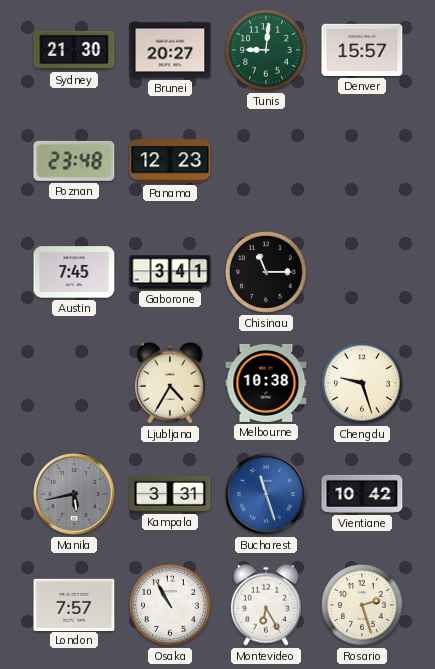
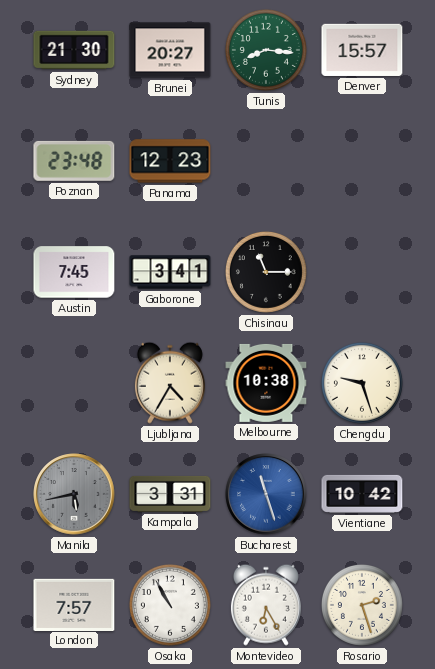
Tunis: 9:01 -> 8:16
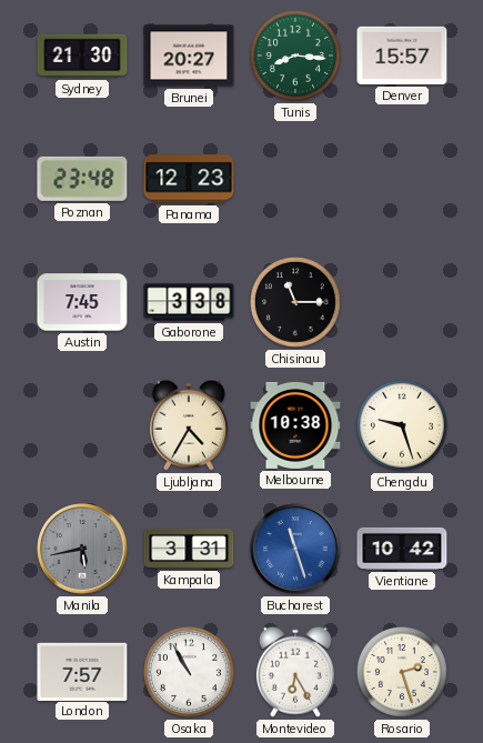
Gaborone: 3:41 -> 3:38
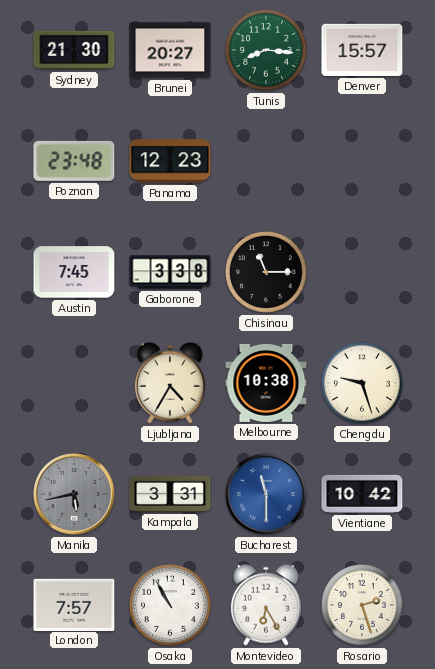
Bucharest: 11:27 -> 11:30
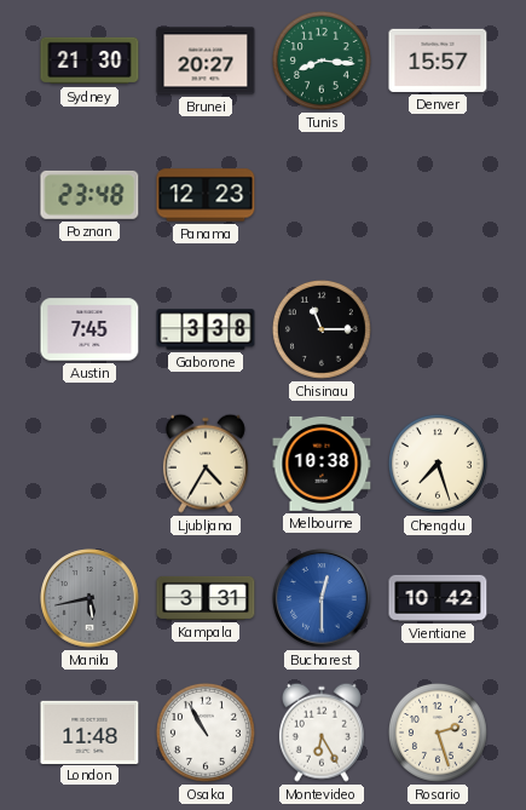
Chengdu: 9:27 -> 7:27
Bucharest: 11:30 -> 12:30
London: 7:57 -> 11:48
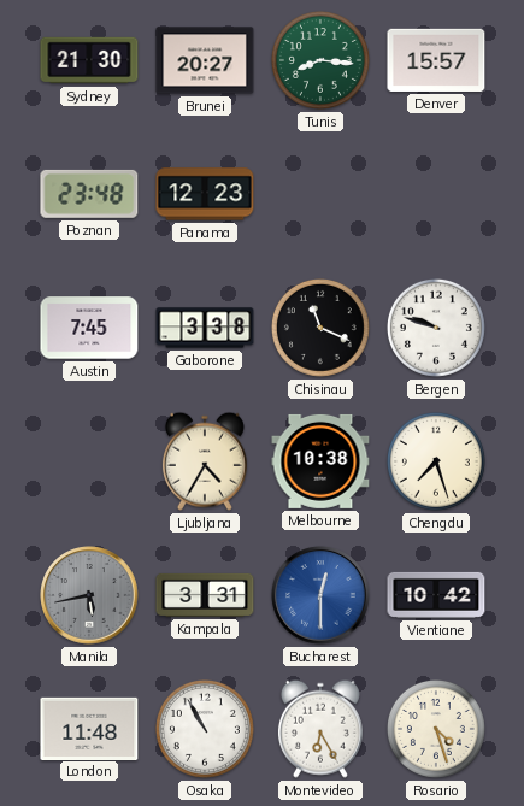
Chisinau: 11:15 -> 11:19
Bergen: none -> 9:48
Rosario: 2:27 -> 4:27
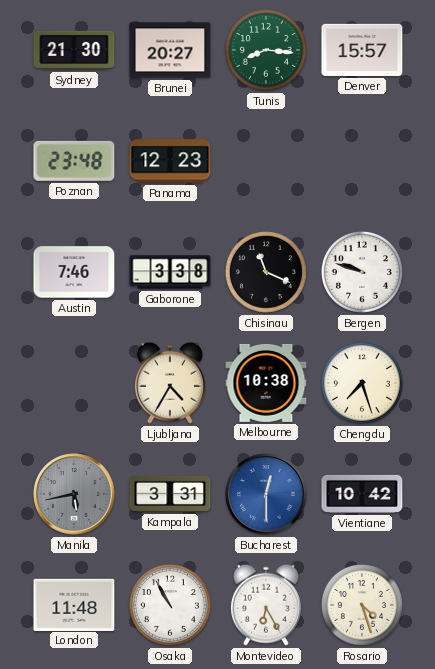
Austin: 7:45 -> 7:46
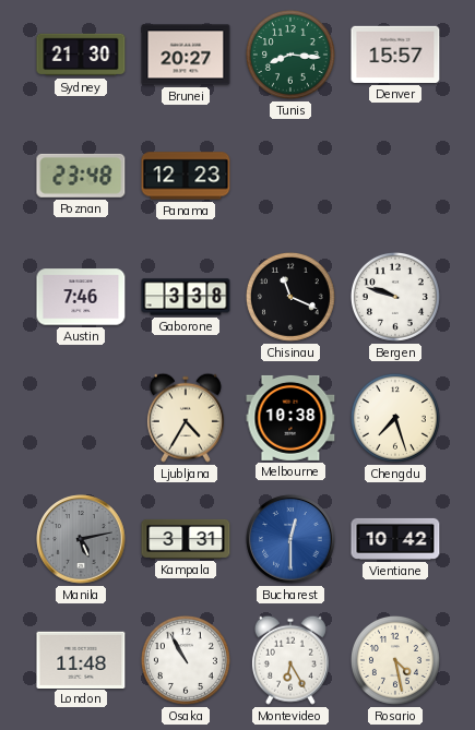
Manila: 5:43 -> 5:13
Rosario: 4:27 -> 4:28
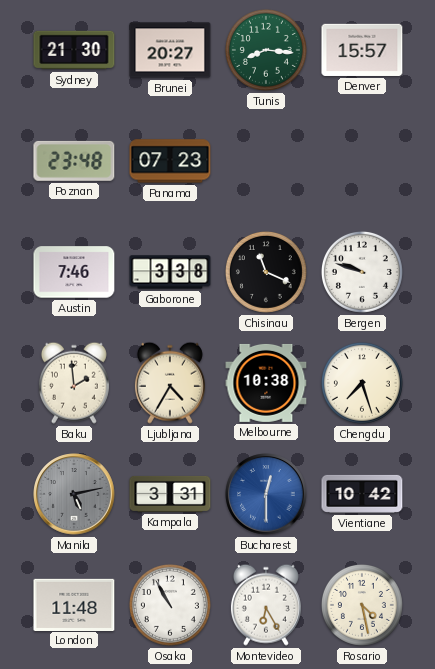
Panama: 12:23 -> 07:23
Baku: none -> 1:59
